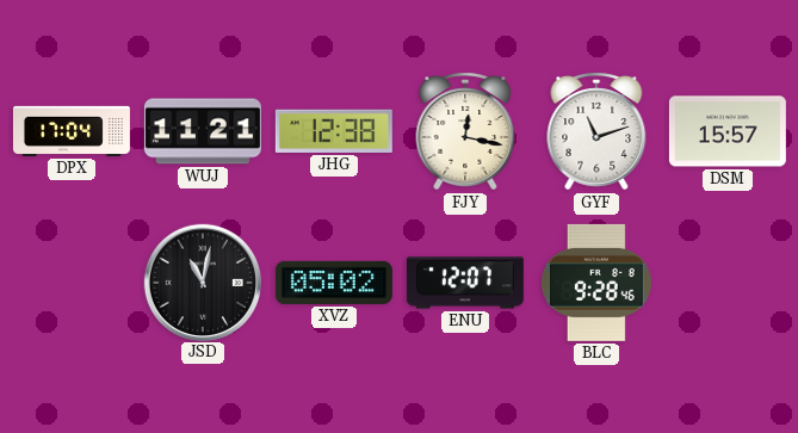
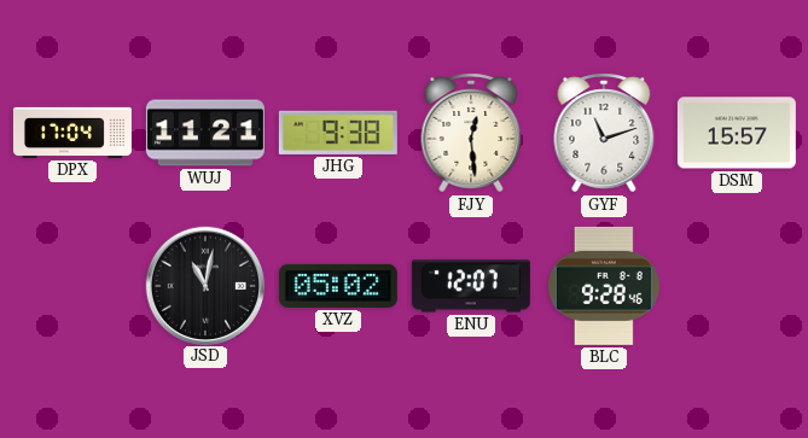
JHG: 12:38 -> 9:38
FJY: 12:17 -> 12:29
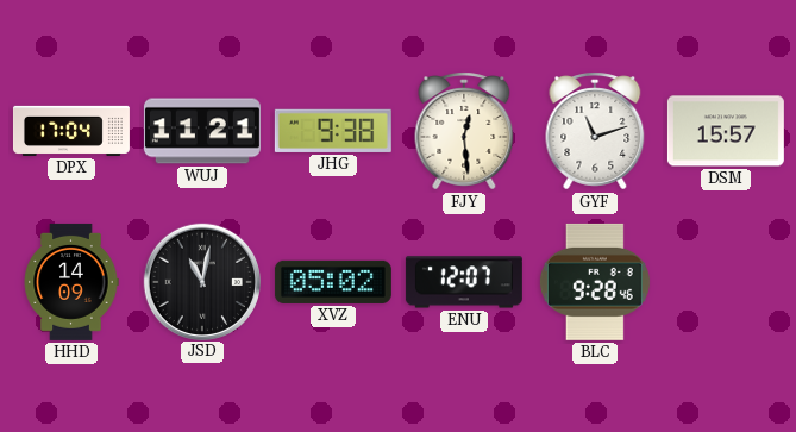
HHD: none -> 14:09
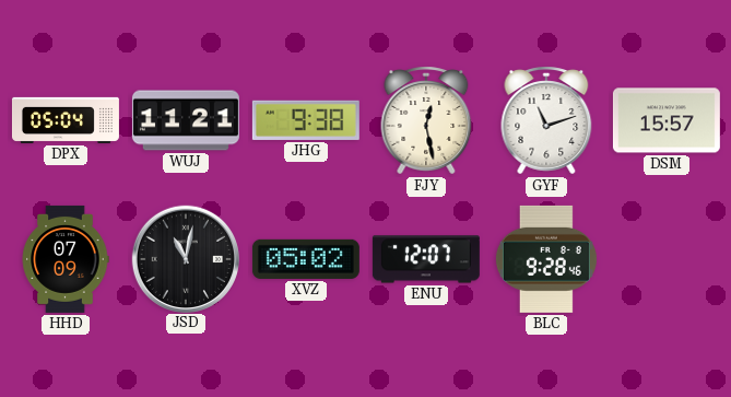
DPX: 17:04 -> 05:04
FJY: 12:29 -> 12:28
HHD: 14:09 -> 07:09
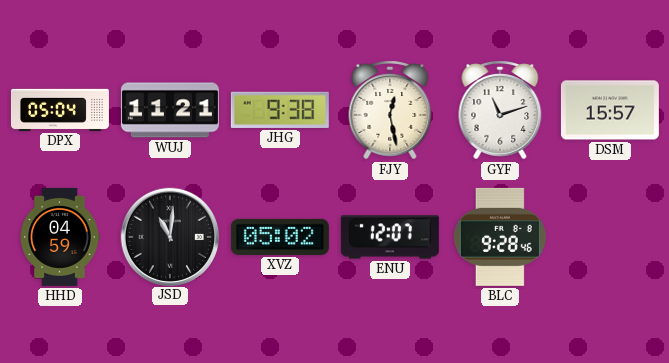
HHD: 07:09 -> 04:59
JSD: 11:02 -> 11:01
